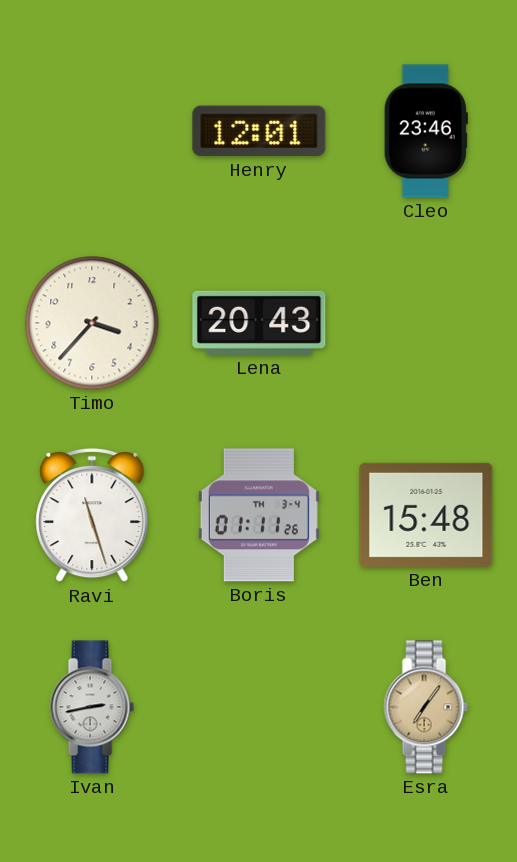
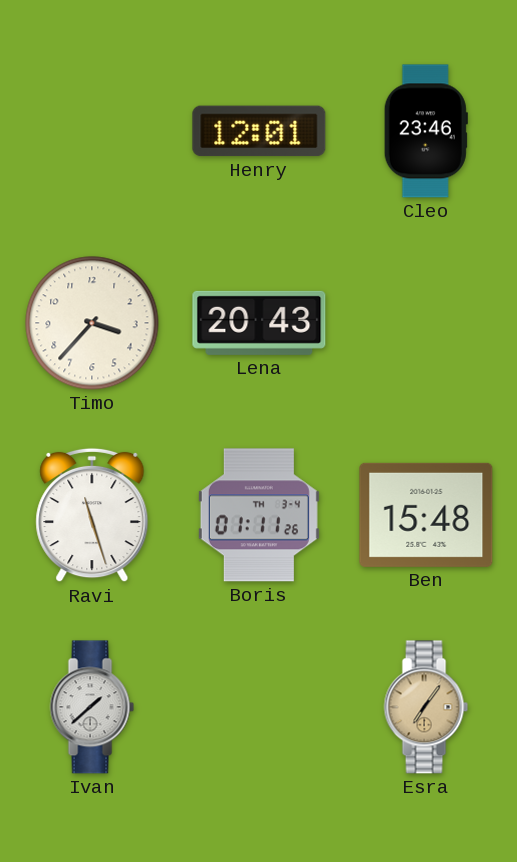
Ivan: 2:43 -> 1:38
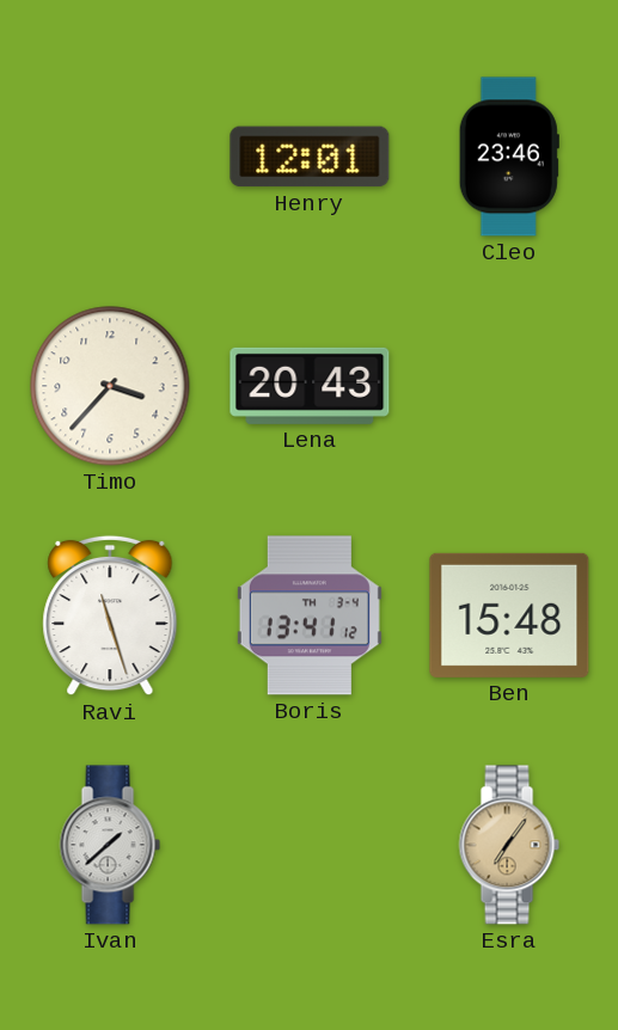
Boris: 01:11 -> 13:41
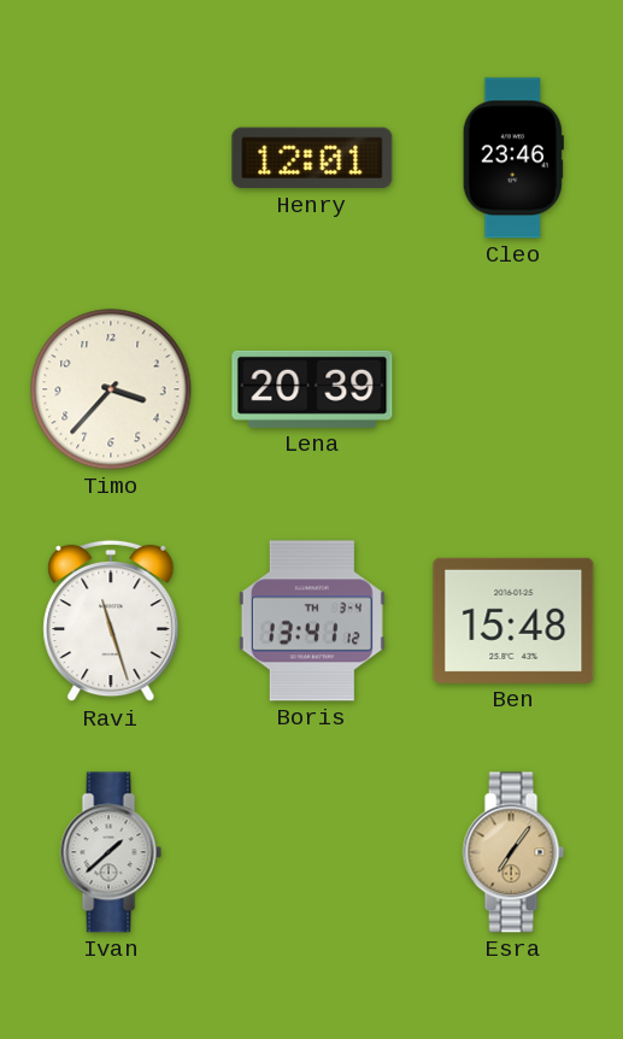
Lena: 20:43 -> 20:39
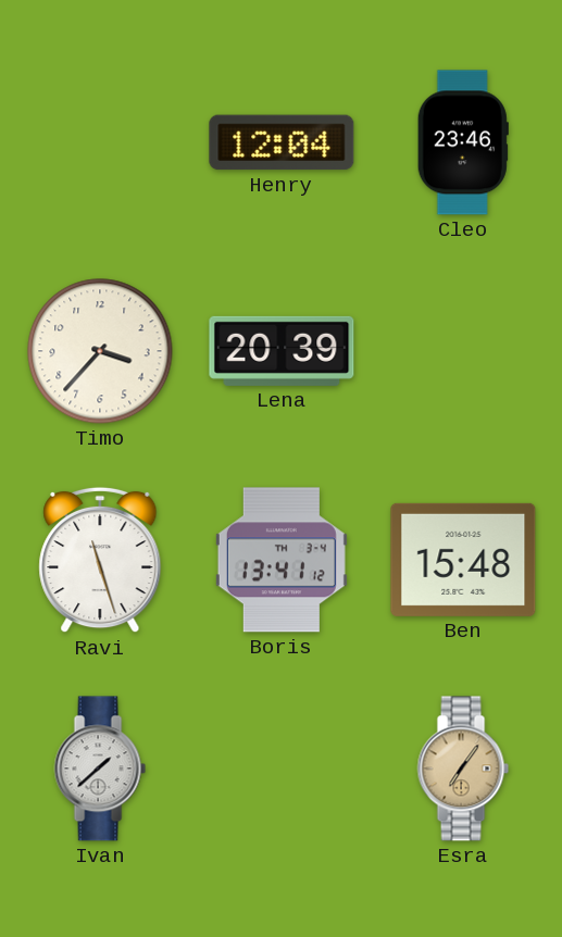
Henry: 12:01 -> 12:04
